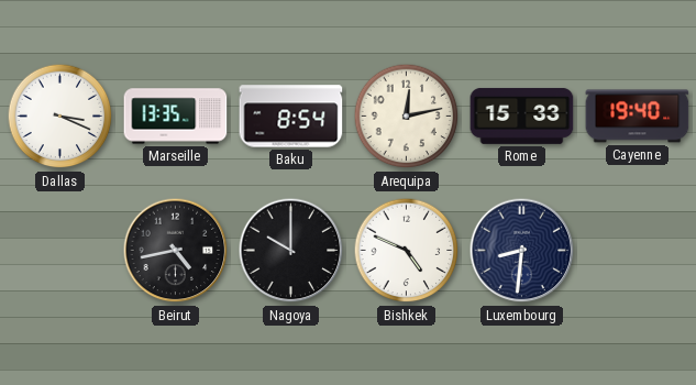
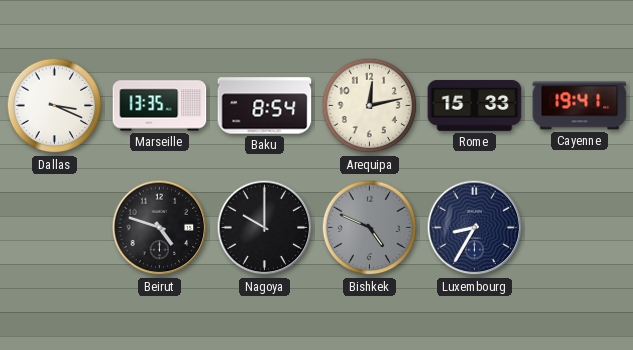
Cayenne: 19:40 -> 19:41
Beirut: 4:43 -> 4:48
Bishkek dial: white -> grey
Luxembourg: 8:31 -> 8:35
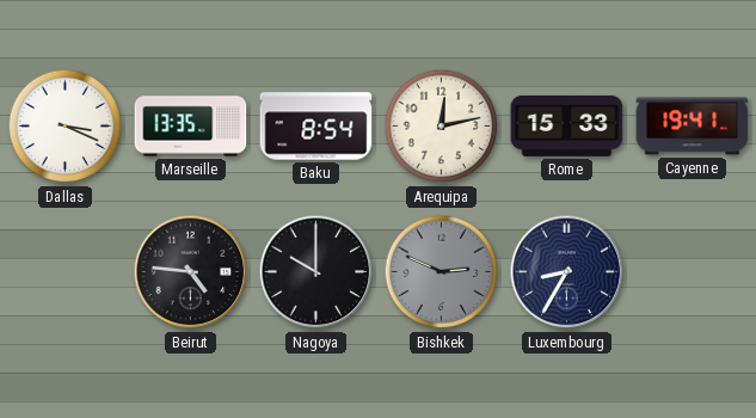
Beirut: 4:48 -> 4:46
Bishkek: 4:49 -> 2:49
